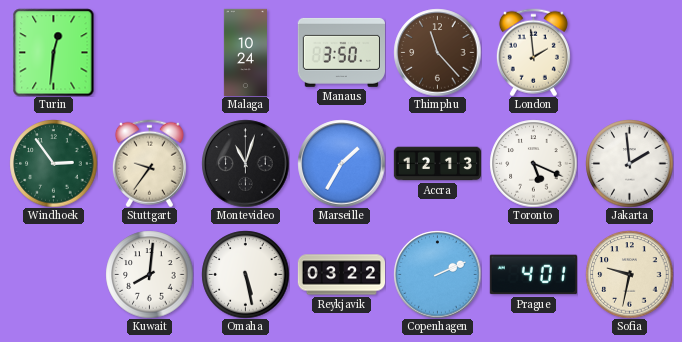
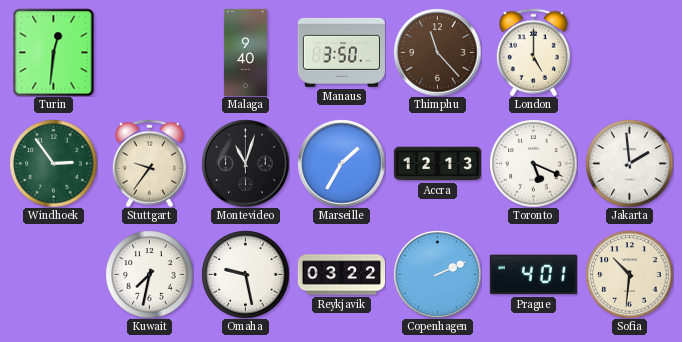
Malaga: 10:24 -> 9:40
London: 1:59 -> 5:00
Kuwait: 8:01 -> 7:32
Omaha: 5:28 -> 9:28
Sofia: 9:32 -> 10:31
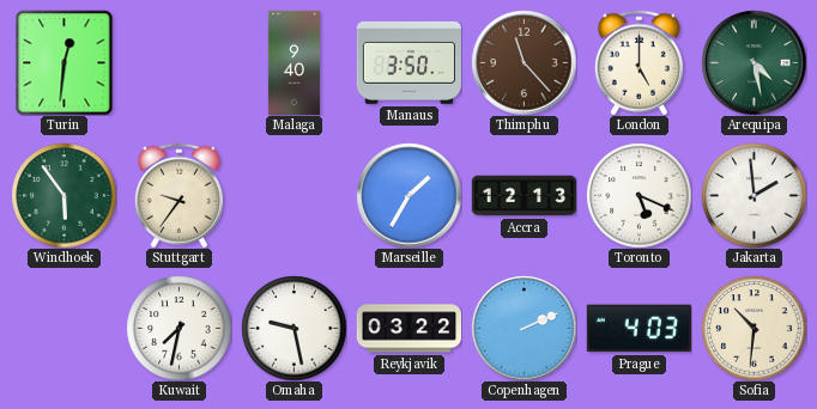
Arequipa: none -> 4:28
Windhoek: 2:54 -> 5:54
Montevideo: 11:03 -> none
Prague: 4:01 -> 4:03
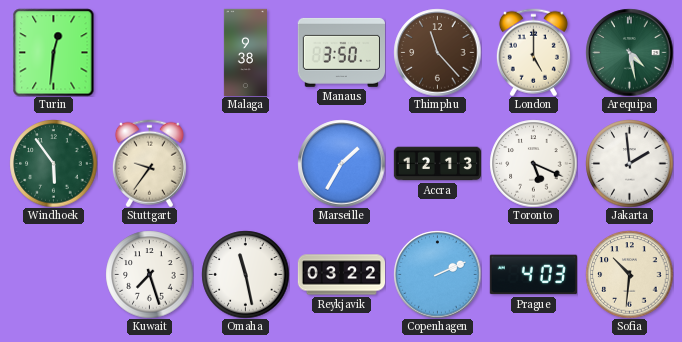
Malaga: 9:40 -> 9:38
Kuwait: 7:32 -> 7:27
Omaha: 9:28 -> 11:28
